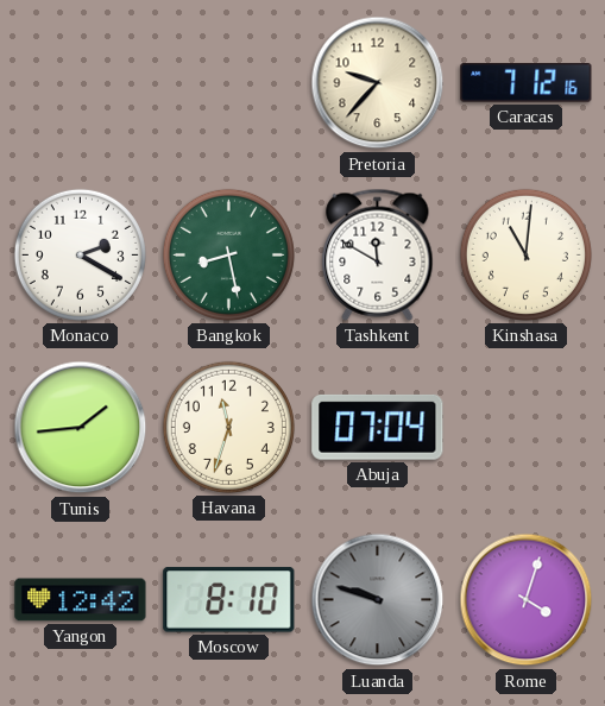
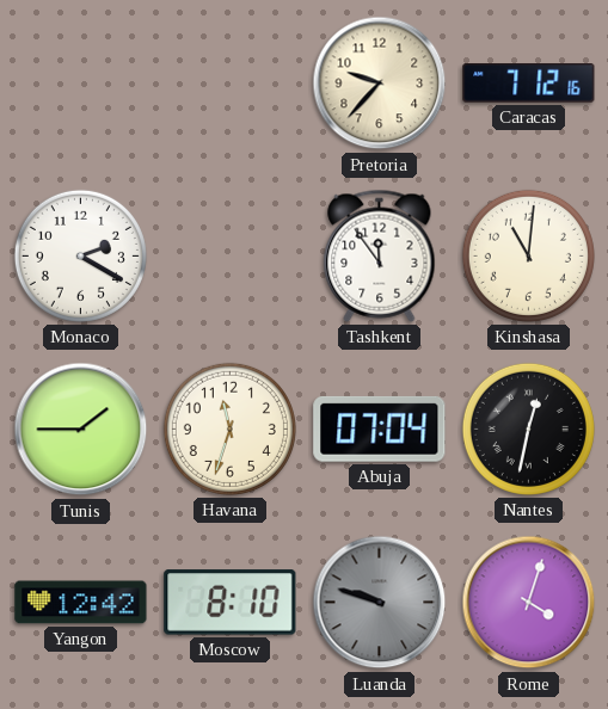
Bangkok: 8:28 -> none
Tashkent: 11:50 -> 11:54
Tunis: 1:44 -> 1:45
Nantes: none -> 12:32
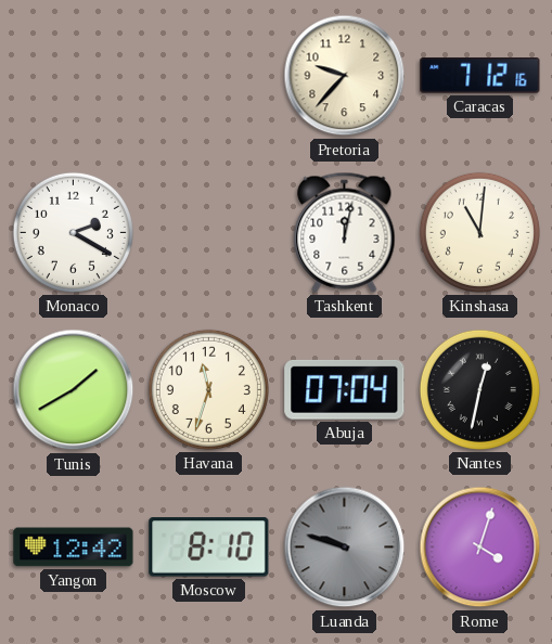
Tashkent: 11:54 -> 12:02
Tunis: 1:45 -> 1:40
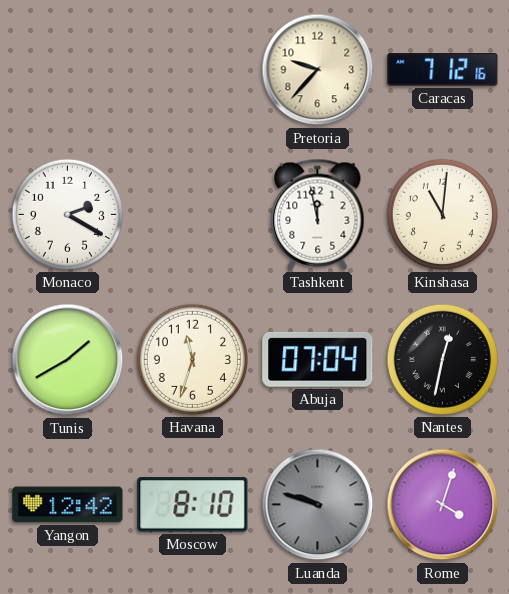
Tashkent: 12:02 -> 11:58
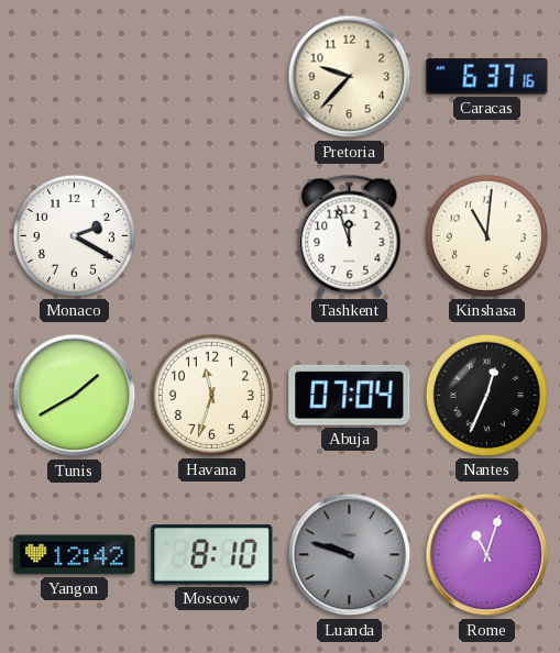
Caracas: 7:12 -> 6:37
Tashkent: 11:58 -> 11:57
Nantes: 12:32 -> 12:34
Rome: 4:03 -> 11:03
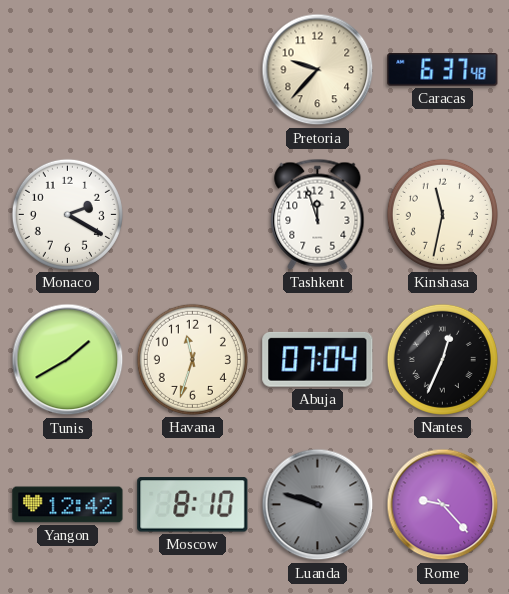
Caracas: 6:37:16 -> 6:37:48
Kinshasa: 11:01 -> 11:32
Rome: 11:03 -> 9:23
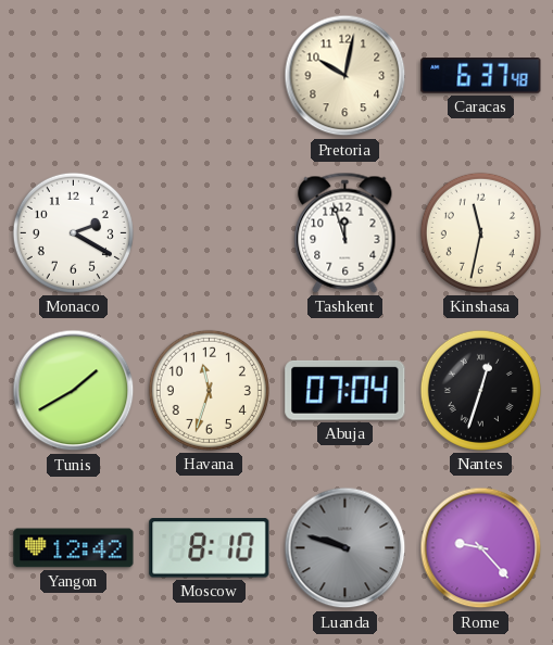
Pretoria: 9:37 -> 10:02
Nantes: 12:34 -> 12:33
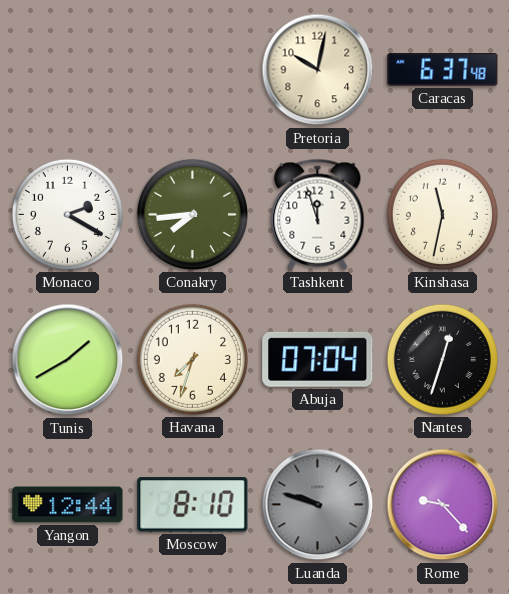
Conakry: none -> 7:44
Havana: 11:33 -> 7:33
Yangon: 12:42 -> 12:44
